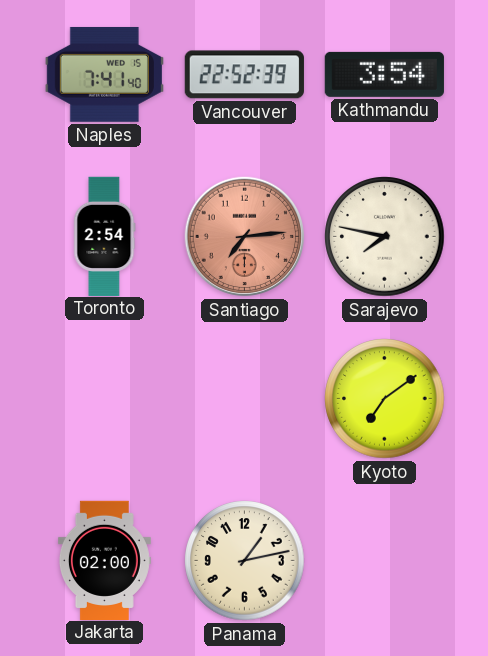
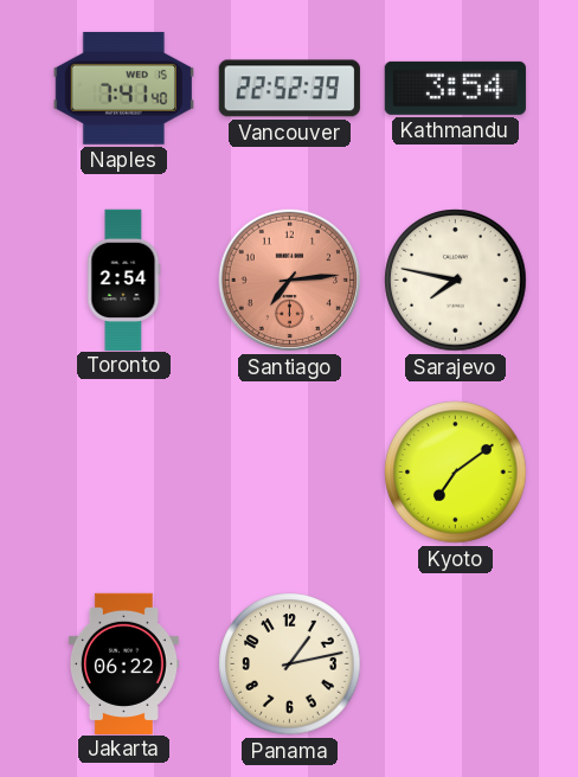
Jakarta: 02:00 -> 06:22
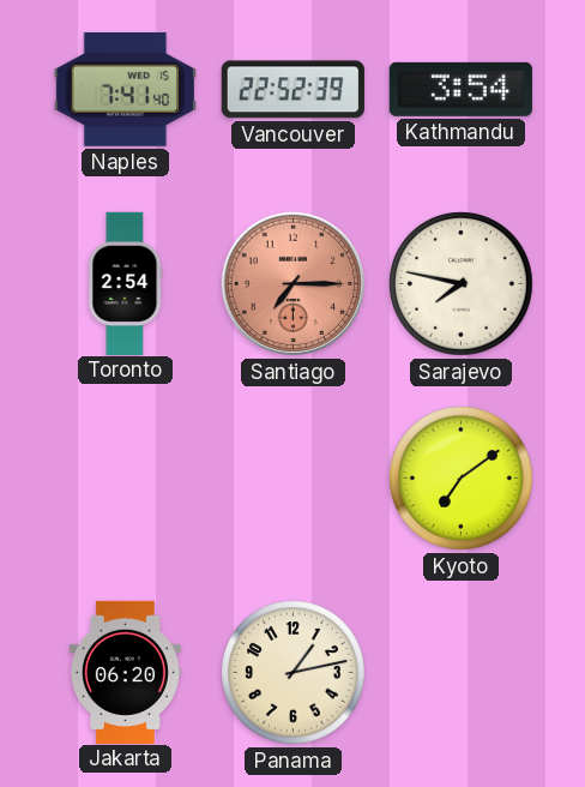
Santiago: 7:14 -> 7:15
Jakarta: 06:22 -> 06:20
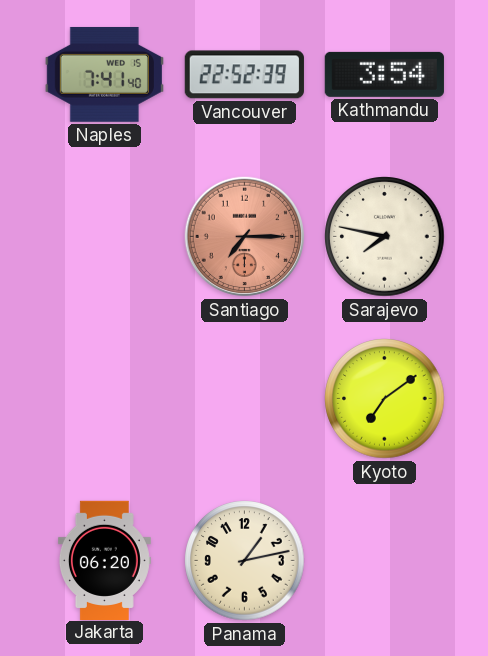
Toronto: 2:54 -> none
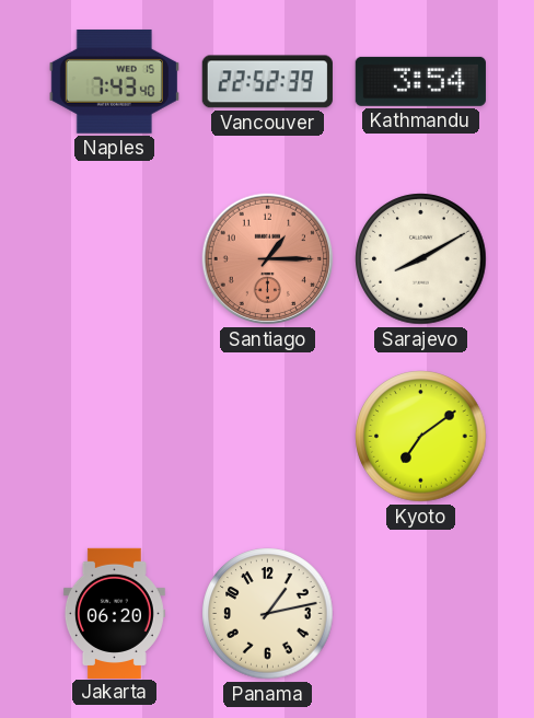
Naples: 7:41 -> 7:43
Santiago: 7:15 -> 1:15
Sarajevo: 7:47 -> 8:10
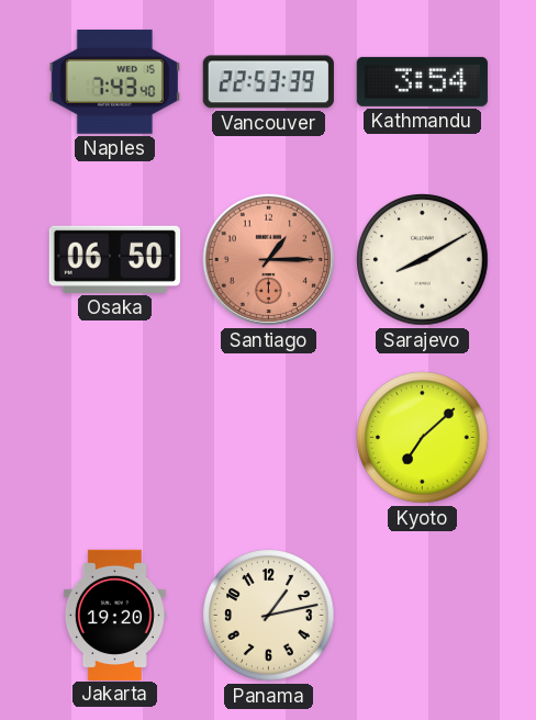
Vancouver: 22:52 -> 22:53
Osaka: none -> 06:50
Kyoto: 7:09 -> 7:08
Jakarta: 06:20 -> 19:20
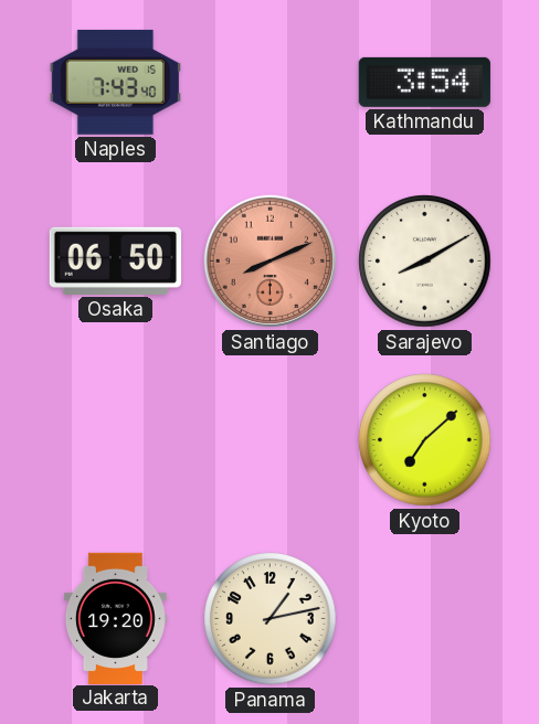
Vancouver: 22:53 -> none
Santiago: 1:15 -> 8:11
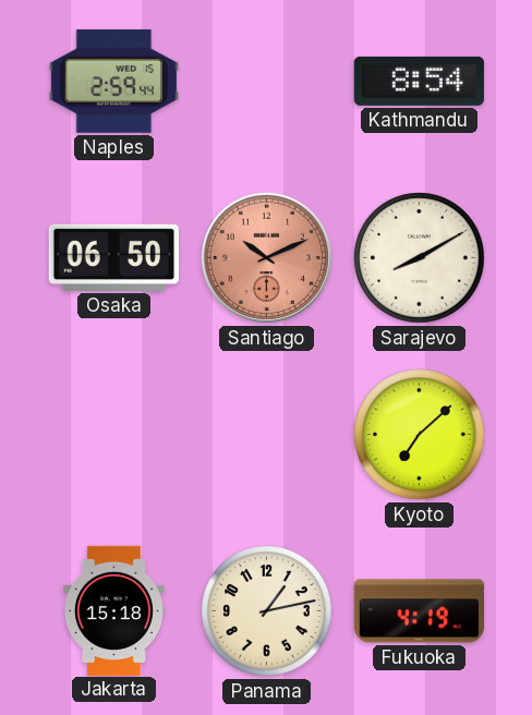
Naples: 7:43 -> 2:59
Kathmandu: 3:54 -> 8:54
Santiago: 8:11 -> 10:11
Jakarta: 19:20 -> 15:18
Fukuoka: none -> 4:19
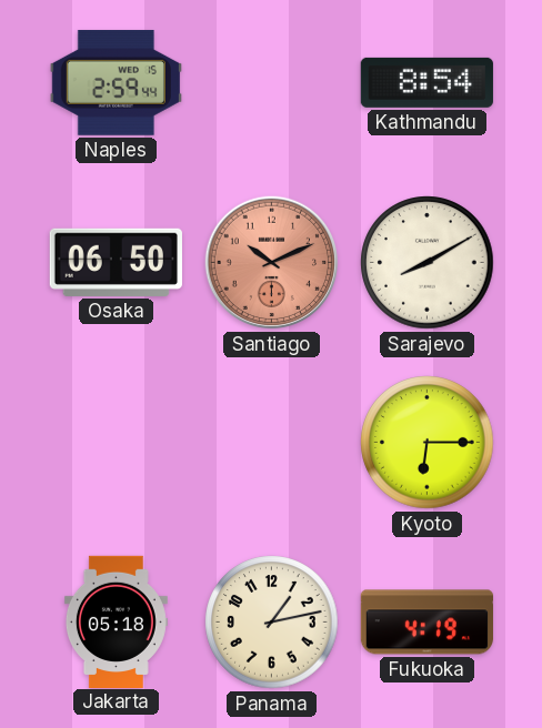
Kyoto: 7:08 -> 6:15
Jakarta: 15:18 -> 05:18
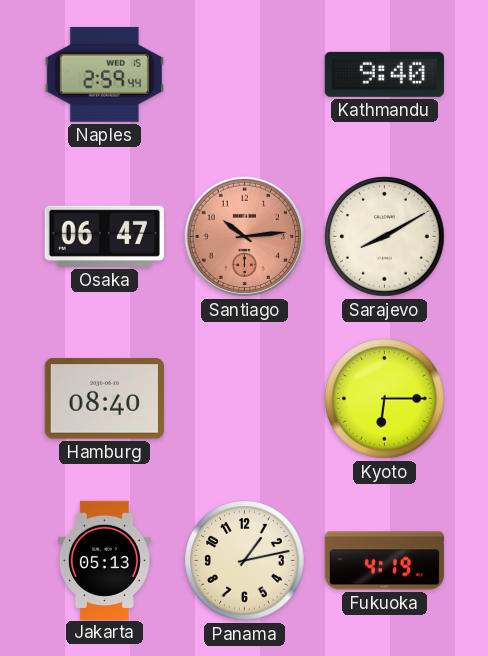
Kathmandu: 8:54 -> 9:40
Osaka: 06:50 -> 06:47
Santiago: 10:11 -> 10:14
Hamburg: none -> 08:40
Jakarta: 05:18 -> 05:13
